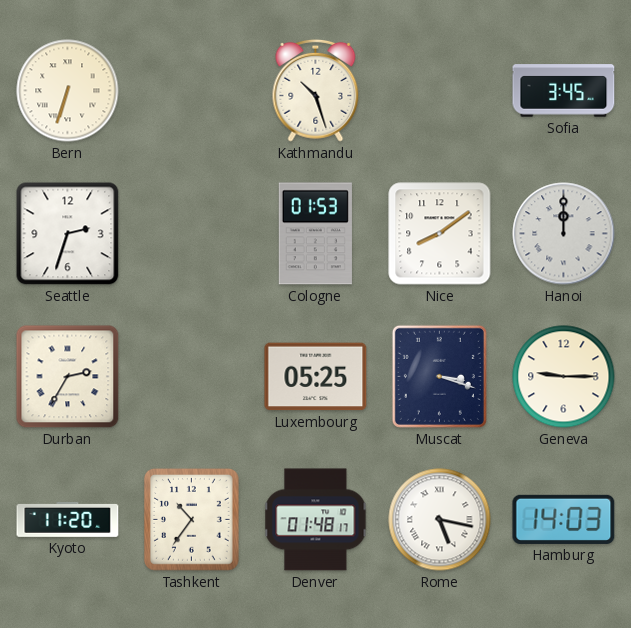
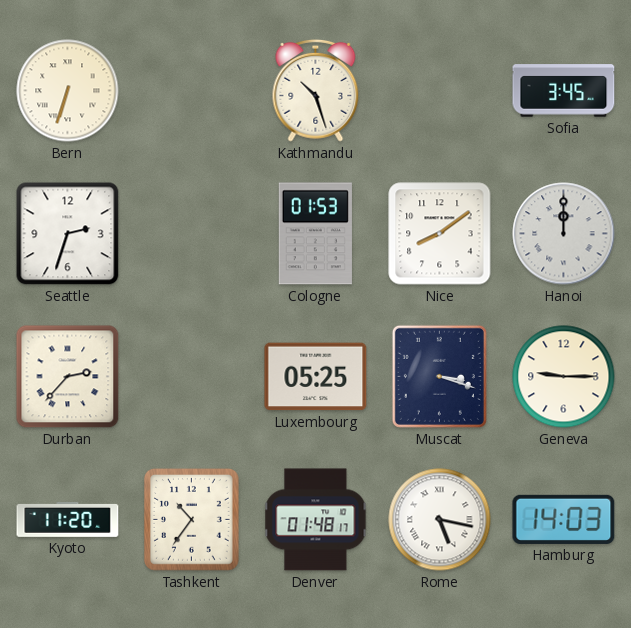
Durban: 2:35 -> 2:37
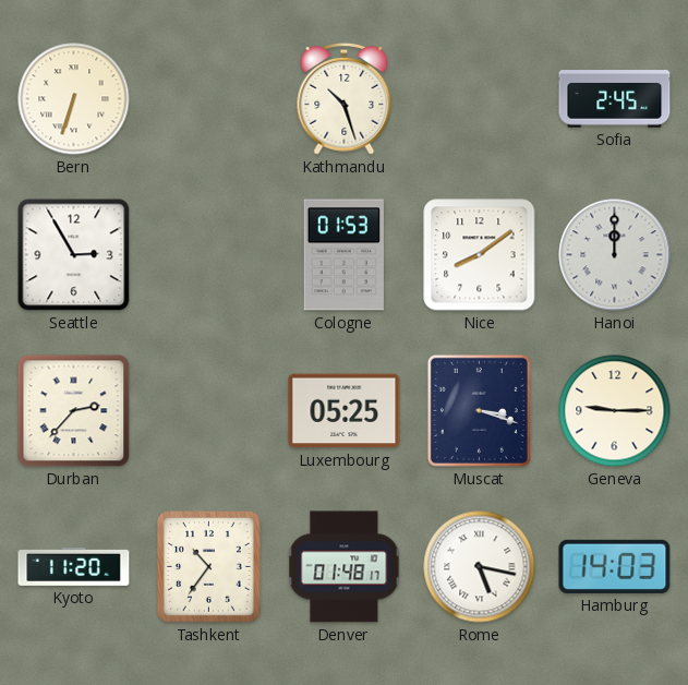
Sofia: 3:45 -> 2:45
Seattle: 2:33 -> 2:55
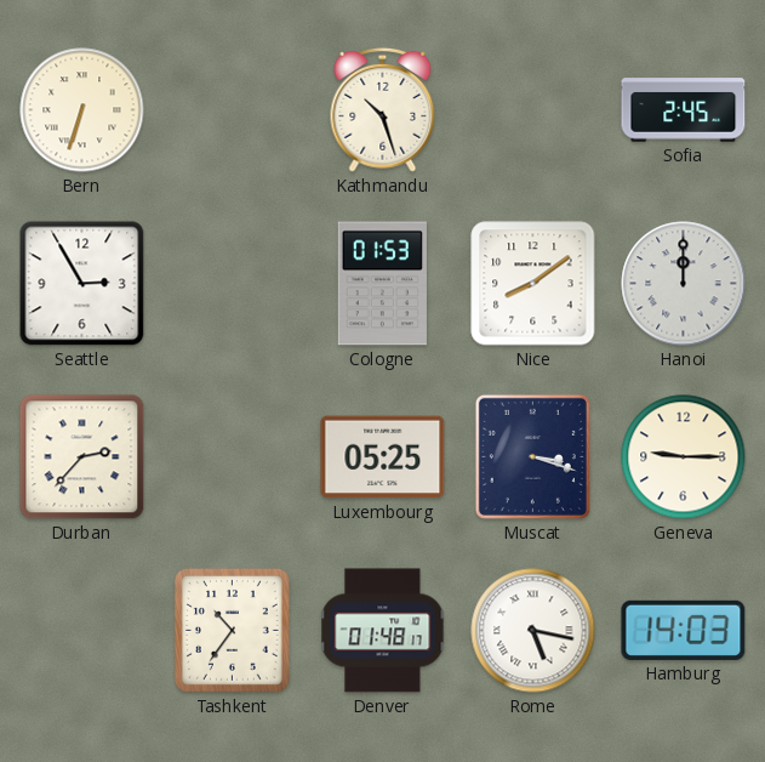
Kyoto: 11:20 -> none
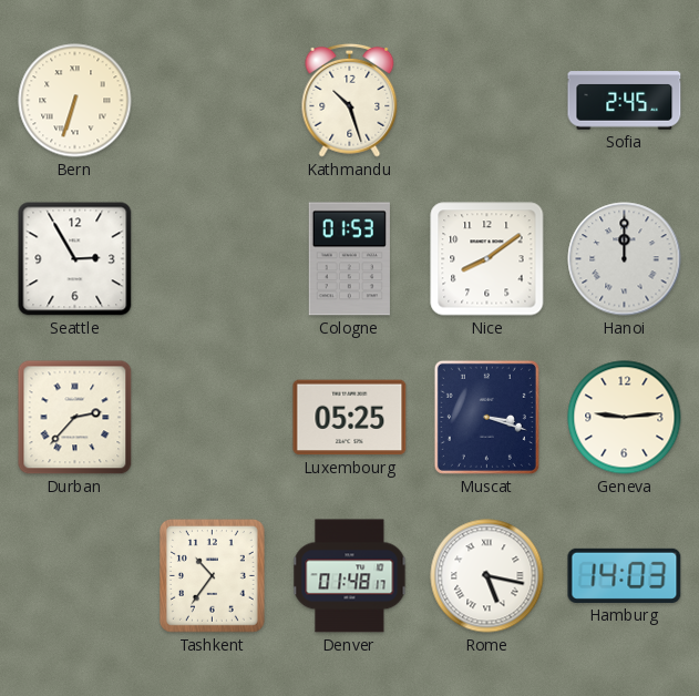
Geneva: 9:15 -> 9:14
